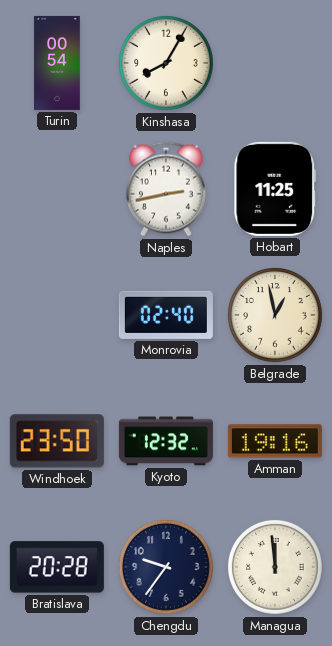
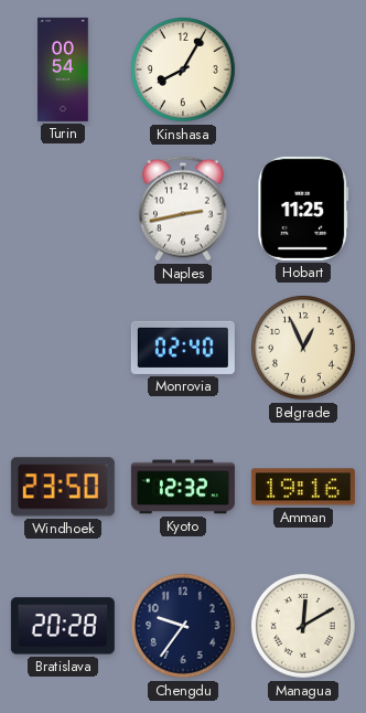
Belgrade: 12:58 -> 12:56
Managua: 11:59 -> 12:10
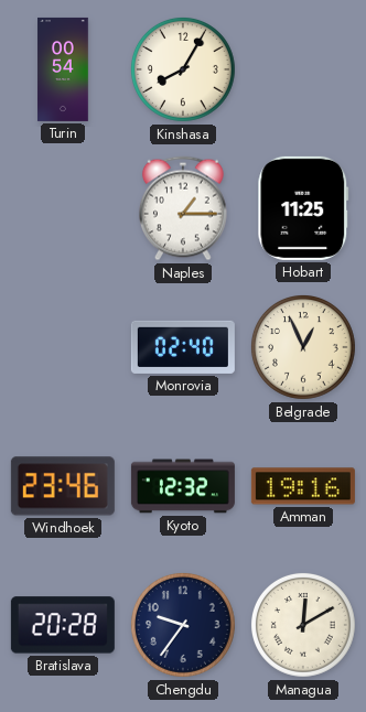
Naples: 2:43 -> 1:15
Windhoek: 23:50 -> 23:46
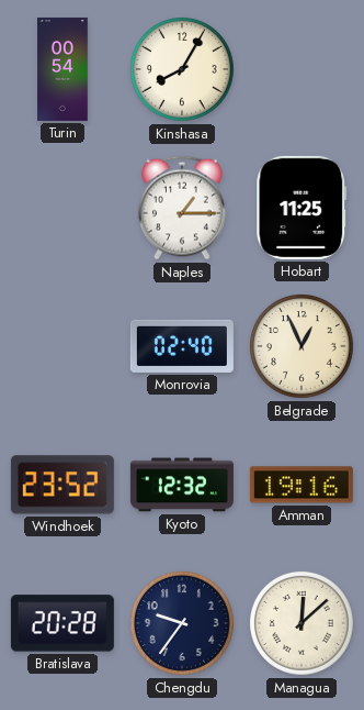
Windhoek: 23:46 -> 23:52
Managua: 12:10 -> 12:08
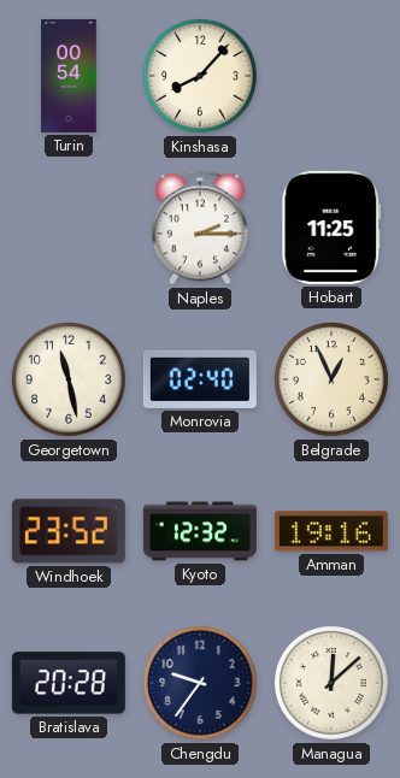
Kinshasa: 8:05 -> 8:07
Naples: 1:15 -> 2:15
Georgetown: none -> 11:28
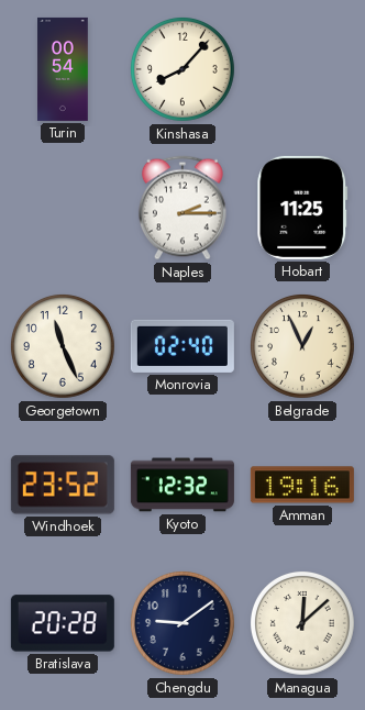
Georgetown: 11:28 -> 11:26
Chengdu: 9:36 -> 9:09
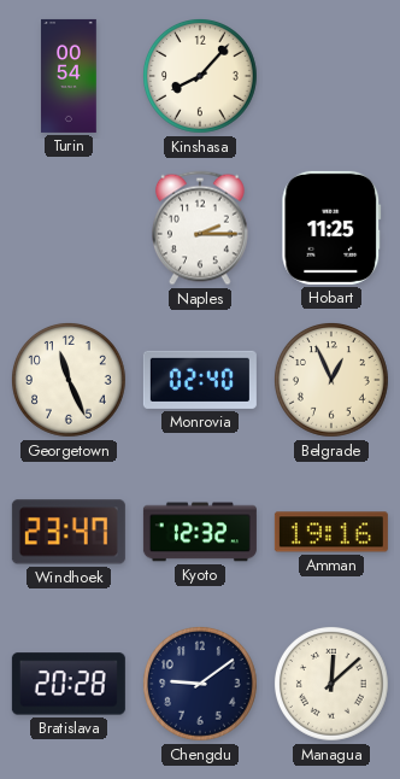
Windhoek: 23:52 -> 23:47
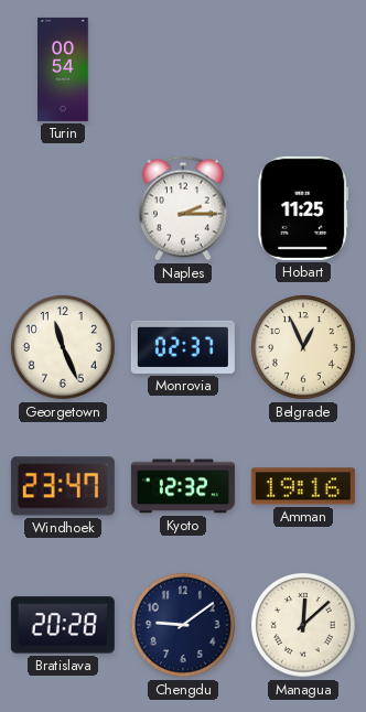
Kinshasa: 8:07 -> none
Monrovia: 02:40 -> 02:37
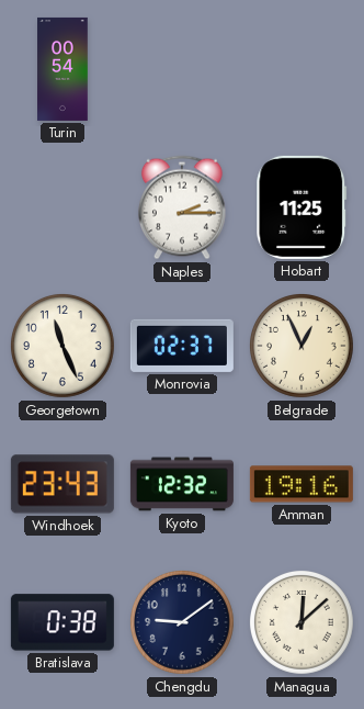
Windhoek: 23:47 -> 23:43
Bratislava: 20:28 -> 0:38
